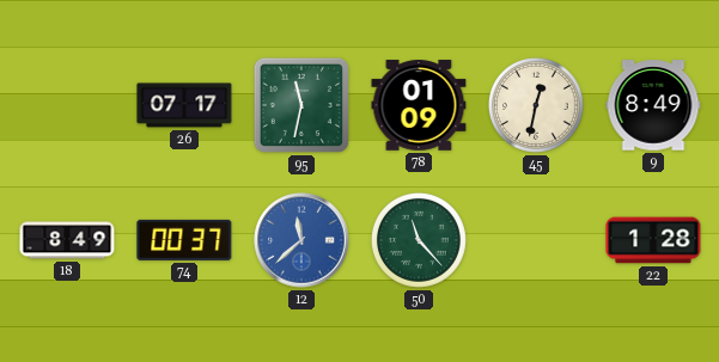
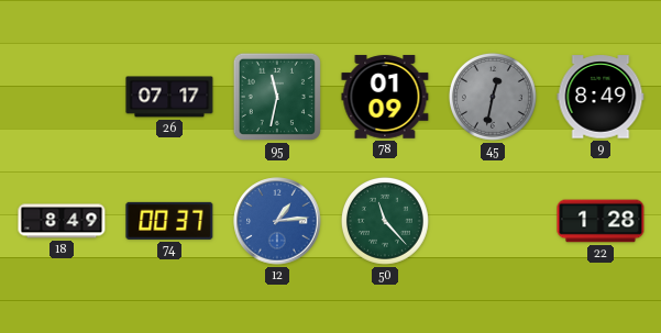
45 dial: cream -> grey
12: 11:38 -> 1:14
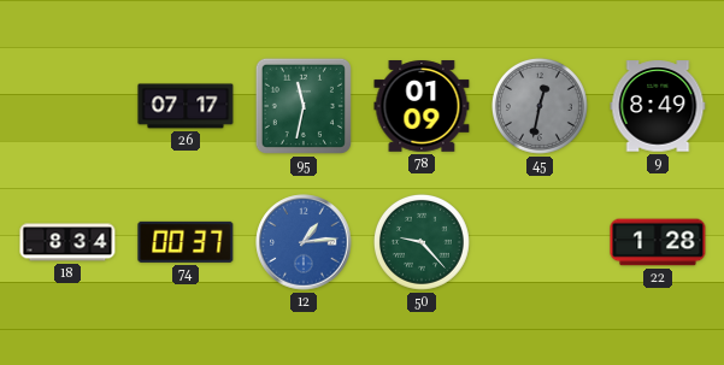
18: 8:49 -> 8:34
50: 11:23 -> 9:23
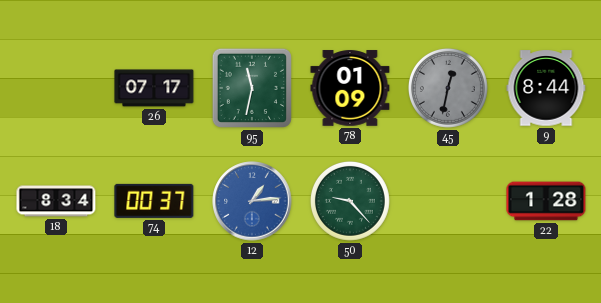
9: 8:49 -> 8:44
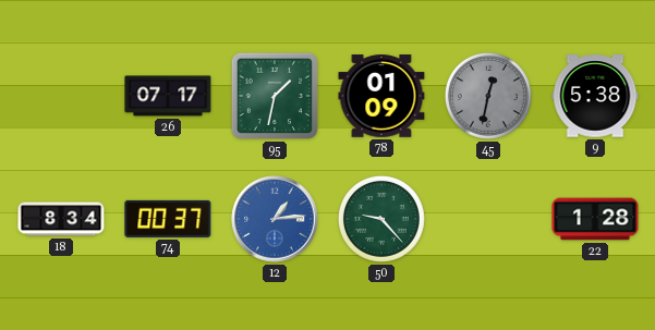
95: 11:32 -> 1:32
9: 8:44 -> 5:38
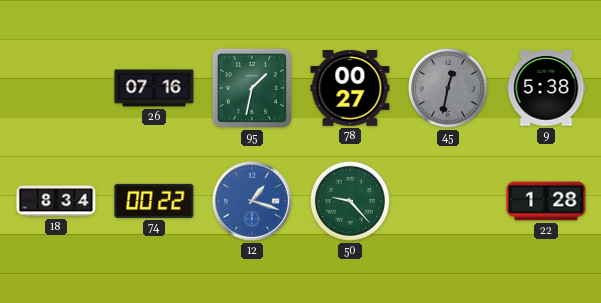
26: 07:17 -> 07:16
78: 01:09 -> 00:27
74: 00:37 -> 00:22
12: 1:14 -> 1:18
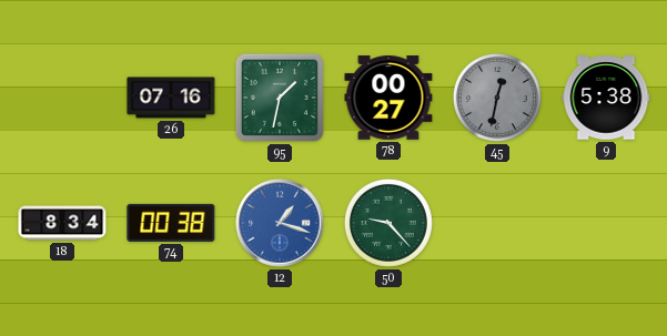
74: 00:22 -> 00:38
22: 1:28 -> none
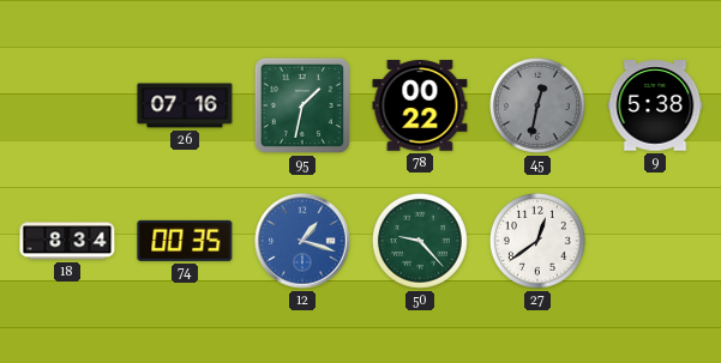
78: 00:27 -> 00:22
74: 00:38 -> 00:35
27: none -> 12:39
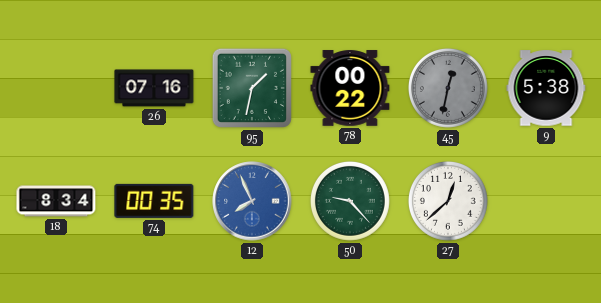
12: 1:18 -> 7:56
27: 12:39 -> 12:38
